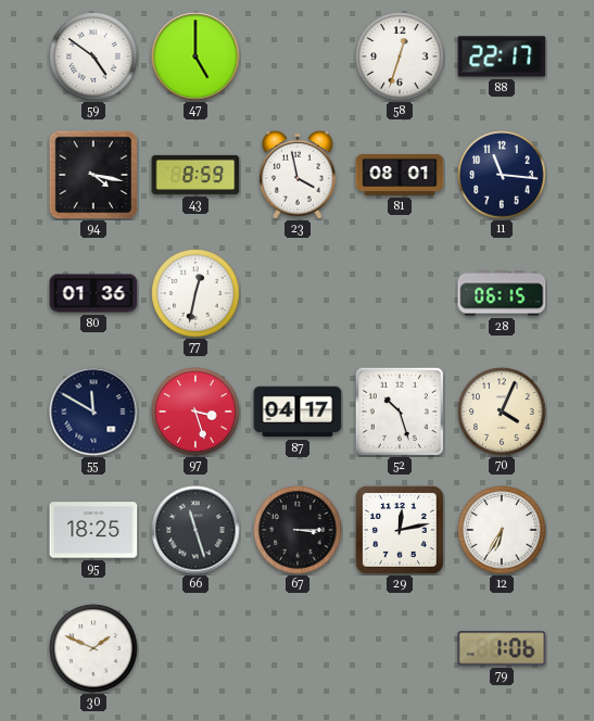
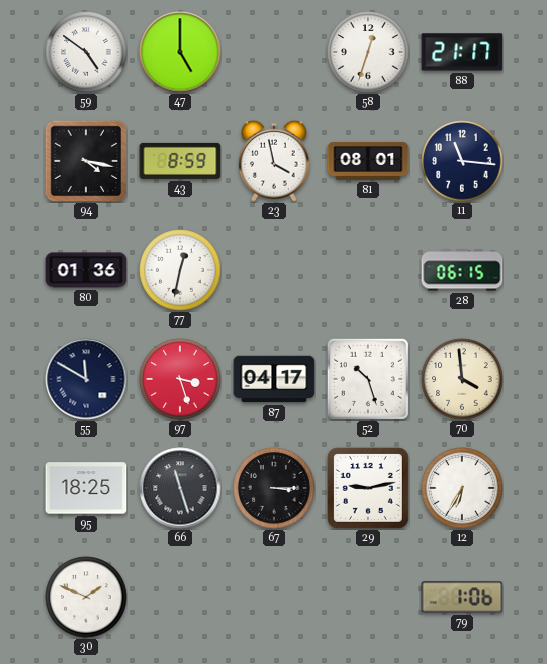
88: 22:17 -> 21:17
70: 4:04 -> 3:59
29: 12:13 -> 9:13
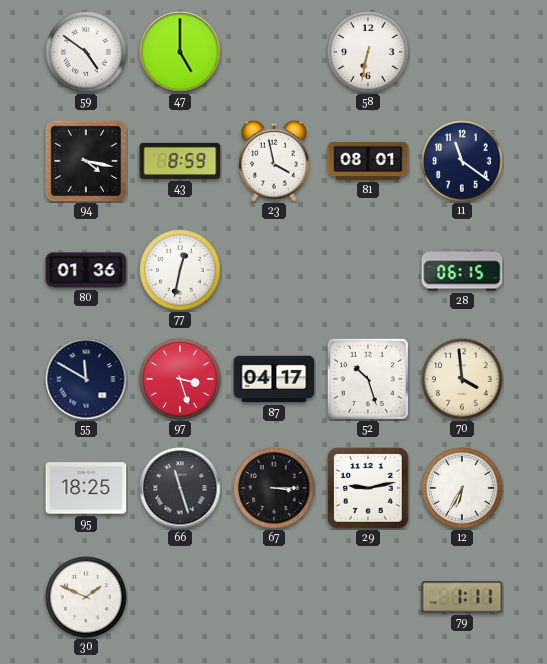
58: 12:33 -> 6:32
88: 21:17 -> none
11: 11:16 -> 11:21
79: 1:06 -> 1:11
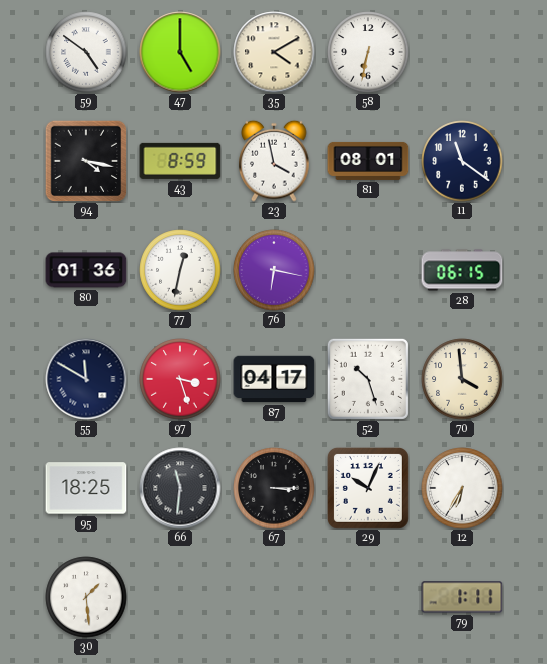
35: none -> 4:10
76: none -> 6:17
66: 11:27 -> 11:31
29: 9:13 -> 10:04
30: 1:49 -> 1:29
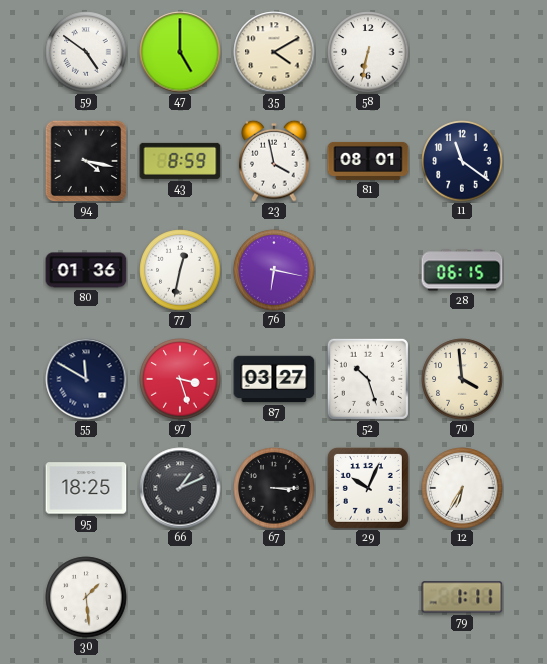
87: 04:17 -> 03:27
66: 11:31 -> 1:11
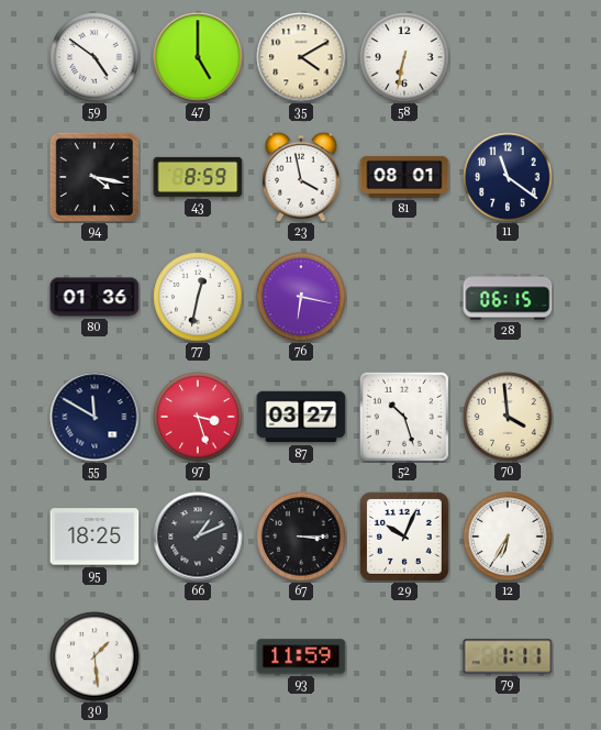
93: none -> 11:59
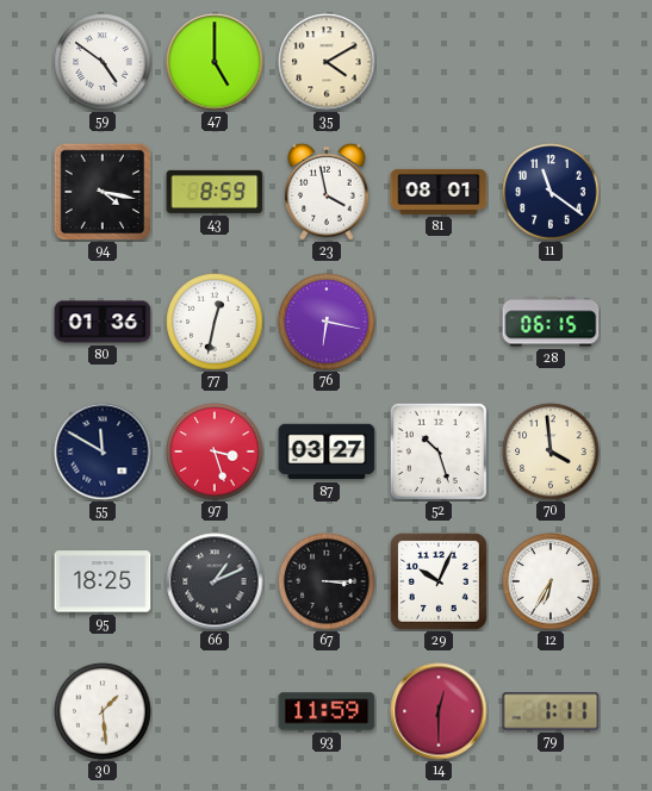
58: 6:32 -> none
14: none -> 12:30
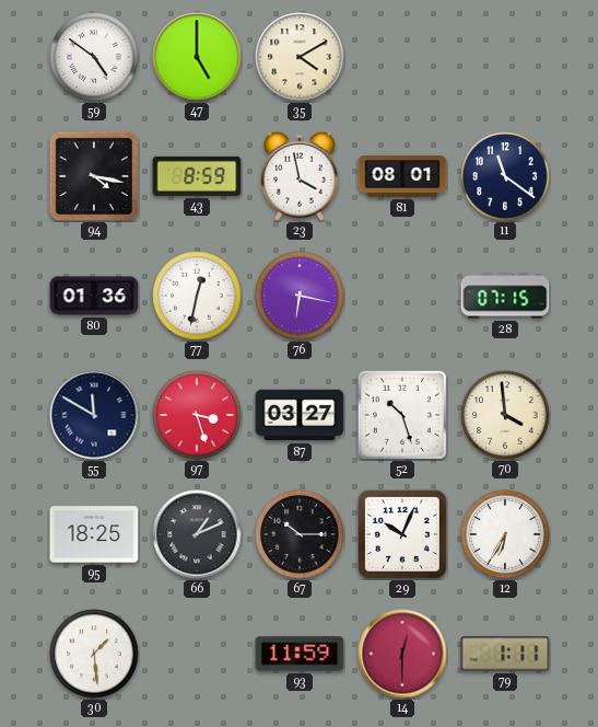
28: 06:15 -> 07:15
67: 3:15 -> 10:15
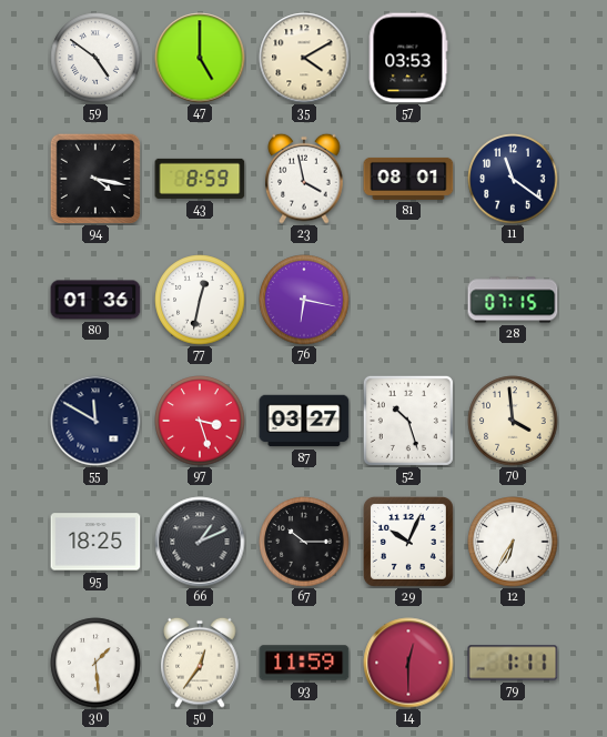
57: none -> 03:53
50: none -> 12:36
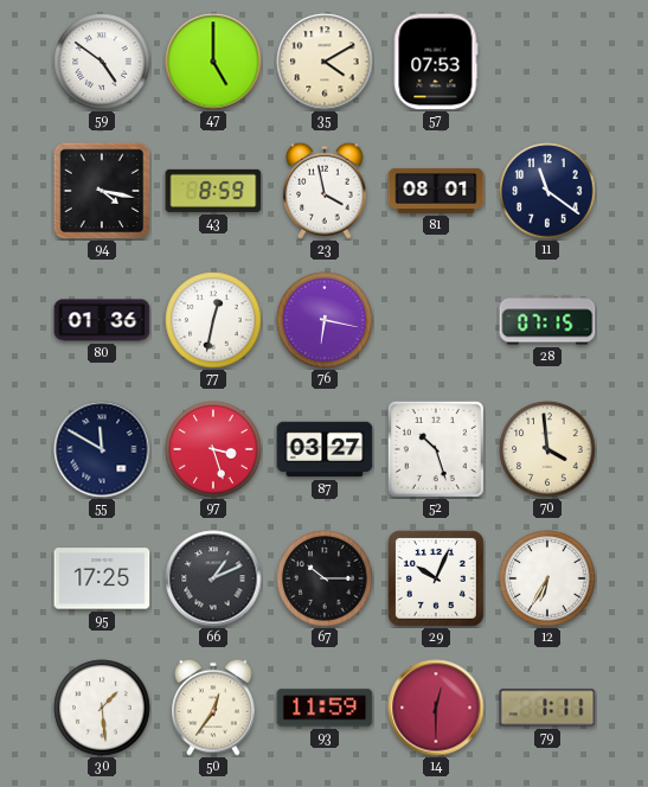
57: 03:53 -> 07:53
95: 18:25 -> 17:25
